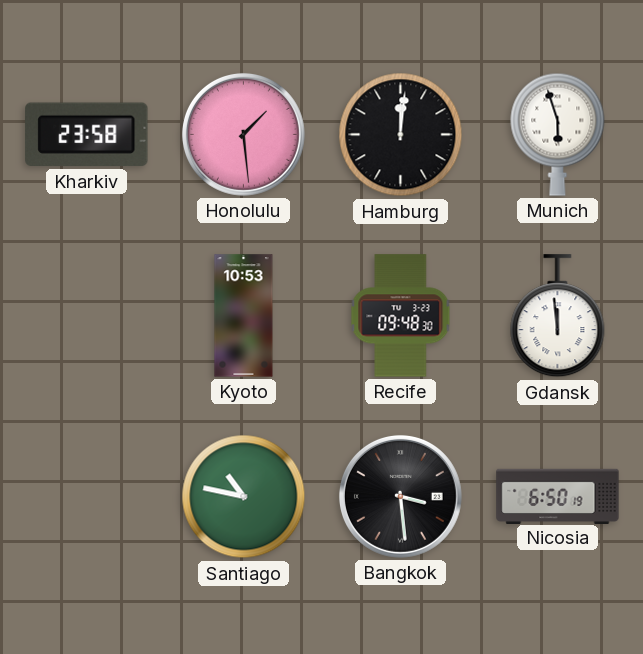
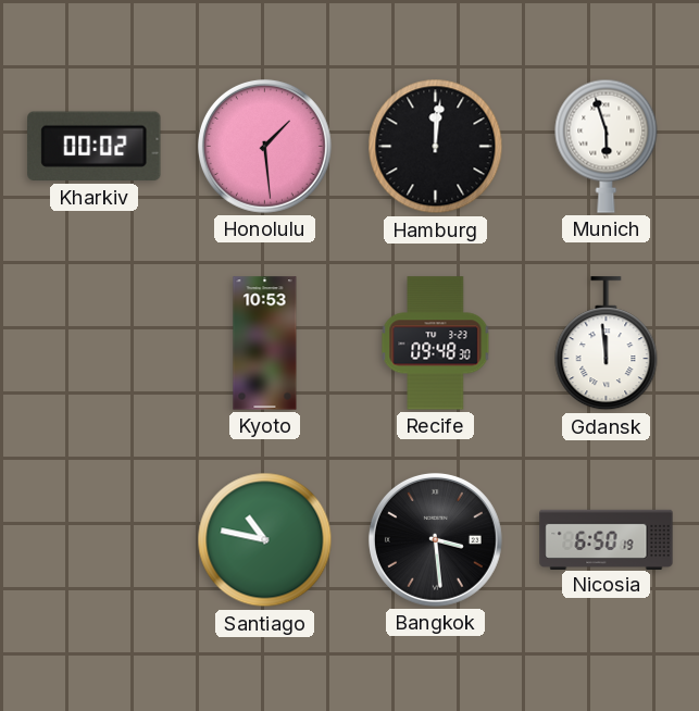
Kharkiv: 23:58 -> 00:02
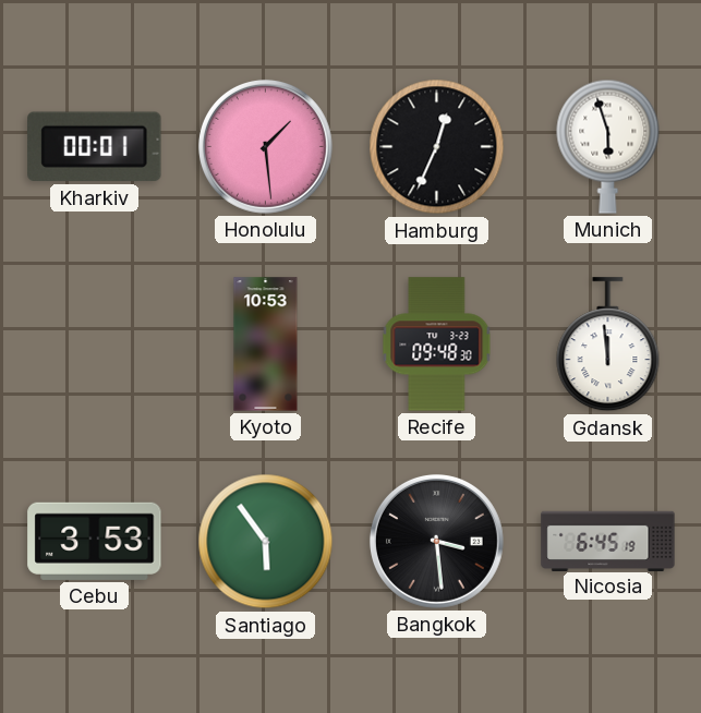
Kharkiv: 00:02 -> 00:01
Hamburg: 12:01 -> 12:34
Cebu: none -> 3:53
Santiago: 10:47 -> 5:54
Nicosia: 6:50 -> 6:45
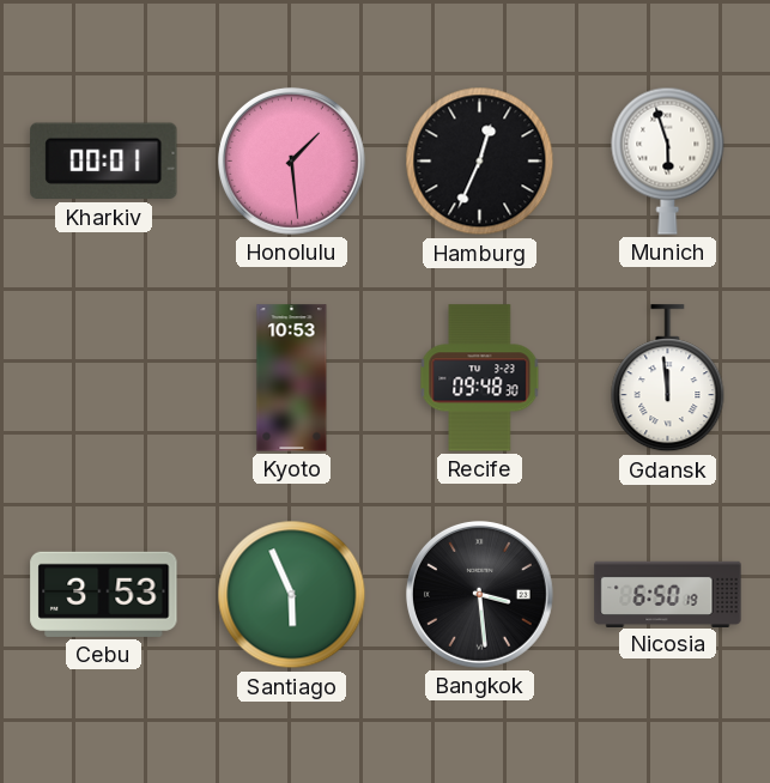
Santiago: 5:54 -> 5:56
Nicosia: 6:45 -> 6:50
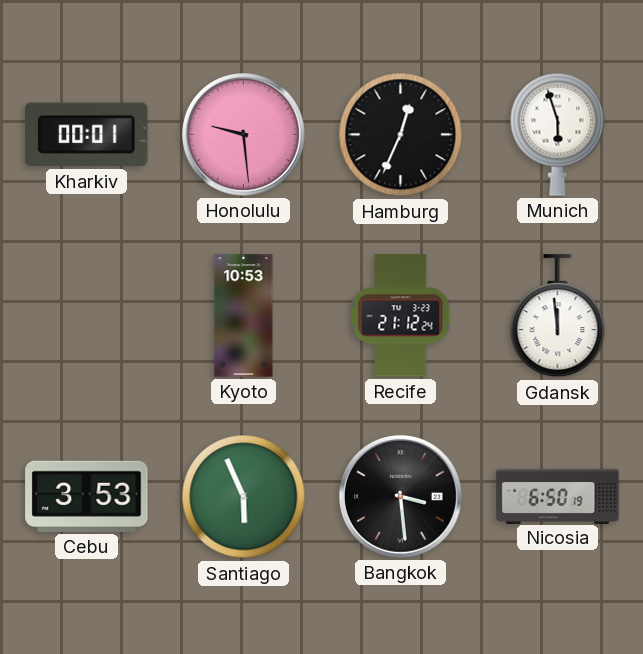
Honolulu: 1:29 -> 9:29
Recife: 09:48 -> 21:12
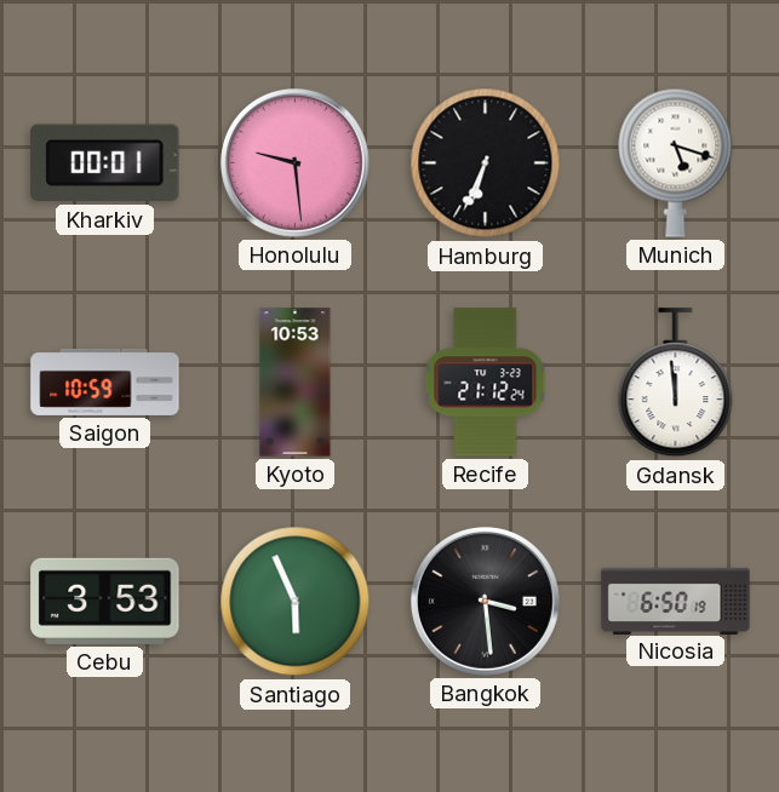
Hamburg: 12:34 -> 6:34
Munich: 5:57 -> 5:18
Saigon: none -> 10:59
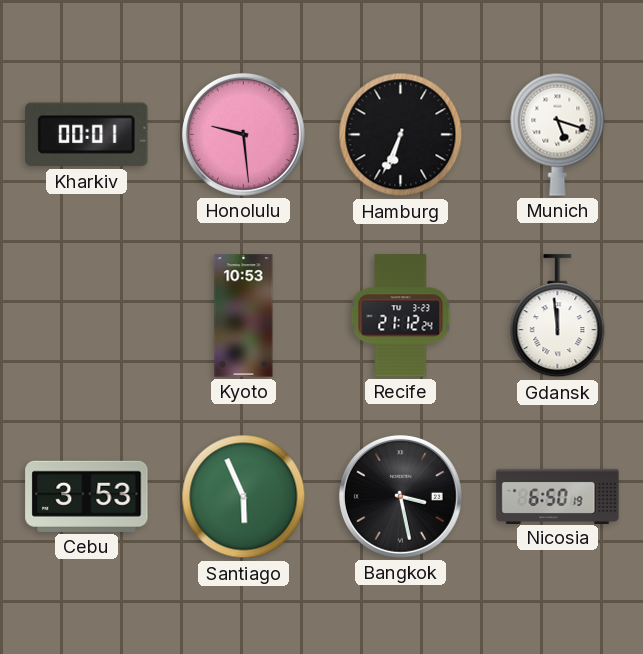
Saigon: 10:59 -> none
Bangkok: 3:29 -> 3:28
